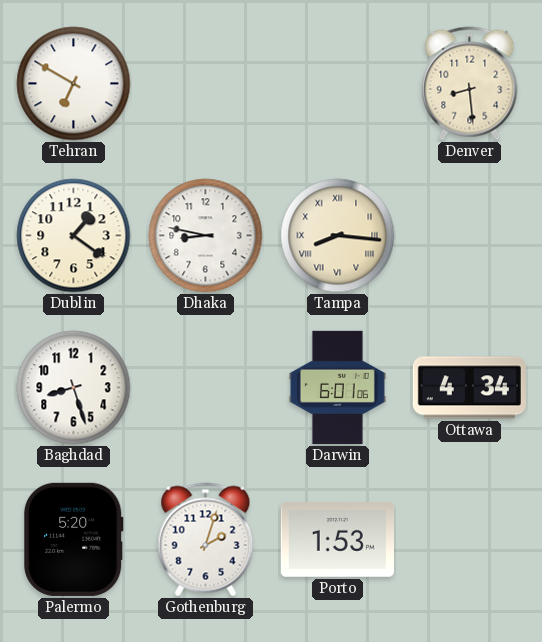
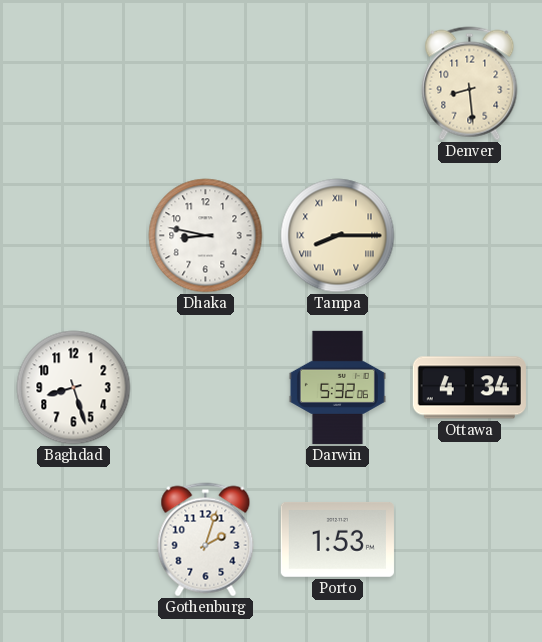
Tehran: 6:50 -> none
Dublin: 1:21 -> none
Tampa: 8:16 -> 8:15
Darwin: 6:01 -> 5:32
Palermo: 5:20 -> none
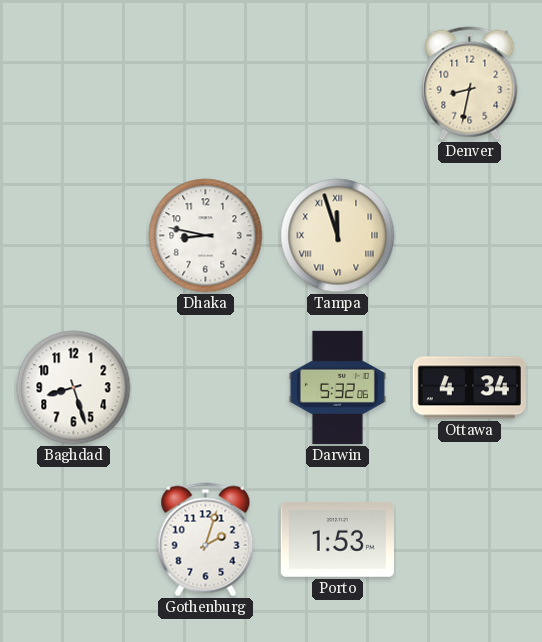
Denver: 8:29 -> 8:32
Tampa: 8:15 -> 11:57
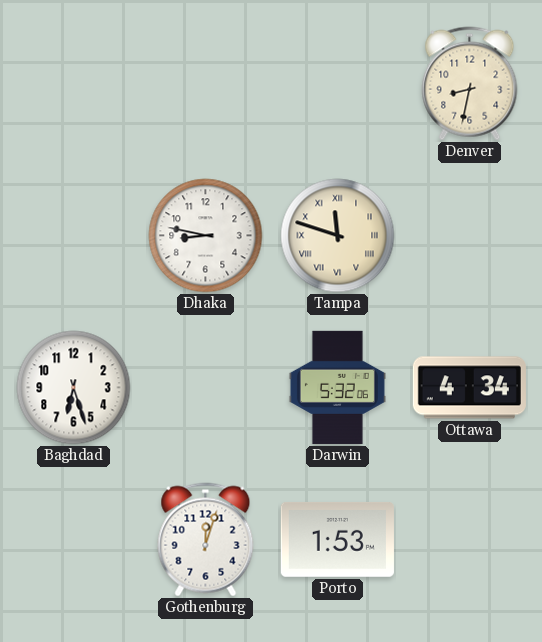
Tampa: 11:57 -> 11:48
Baghdad: 8:27 -> 6:27
Gothenburg: 2:03 -> 12:03
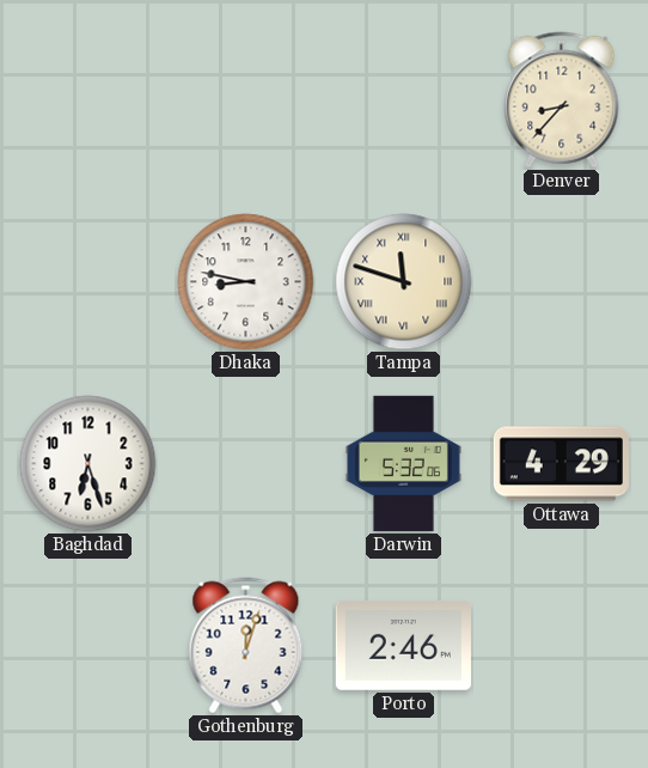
Denver: 8:32 -> 8:37
Ottawa: 4:34 -> 4:29
Porto: 1:53 -> 2:46
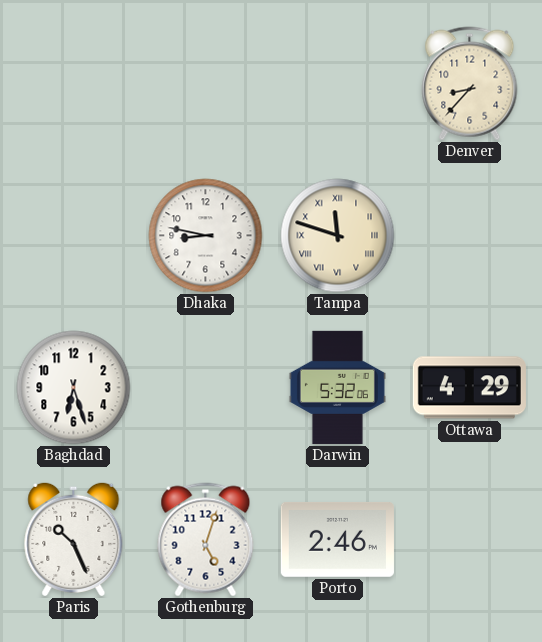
Paris: none -> 10:26
Gothenburg: 12:03 -> 5:03
